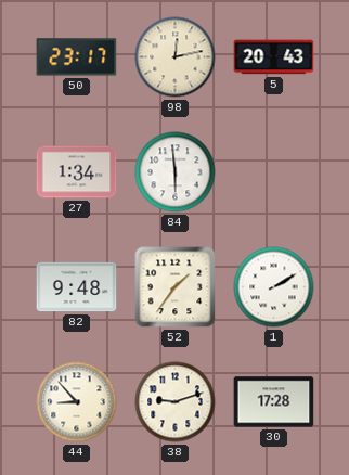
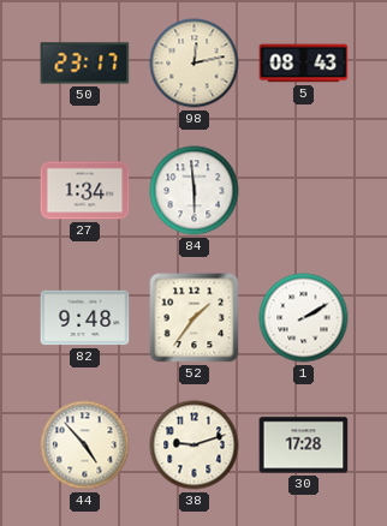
5: 20:43 -> 08:43
44: 8:53 -> 4:53
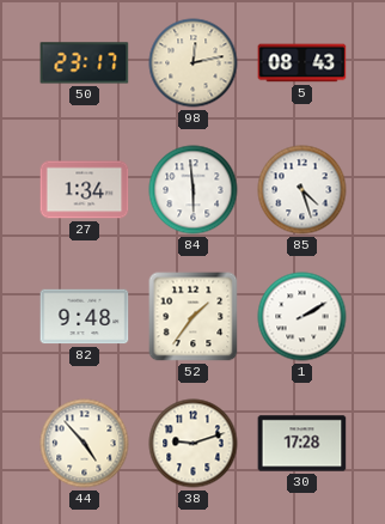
85: none -> 4:27
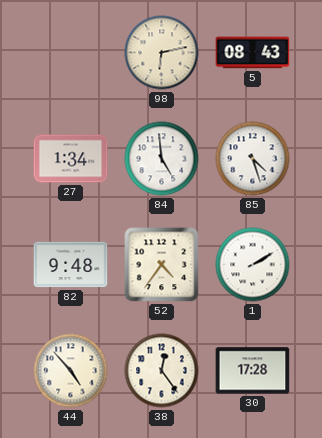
50: 23:17 -> none
98: 12:13 -> 6:13
84: 5:59 -> 4:59
52: 1:36 -> 4:36
38: 9:12 -> 12:24
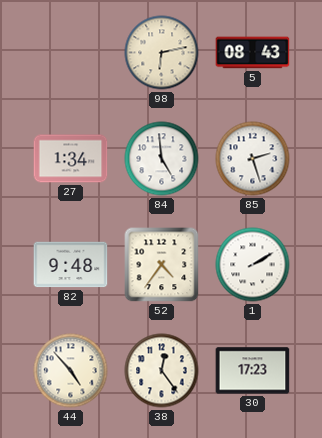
85: 4:27 -> 2:27
30: 17:28 -> 17:23
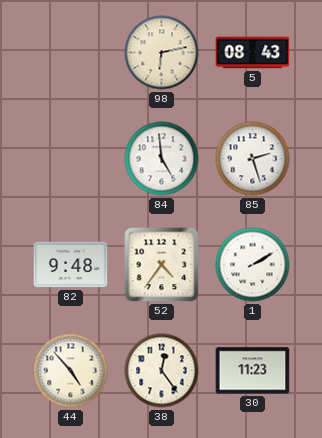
27: 1:34 -> none
30: 17:23 -> 11:23
